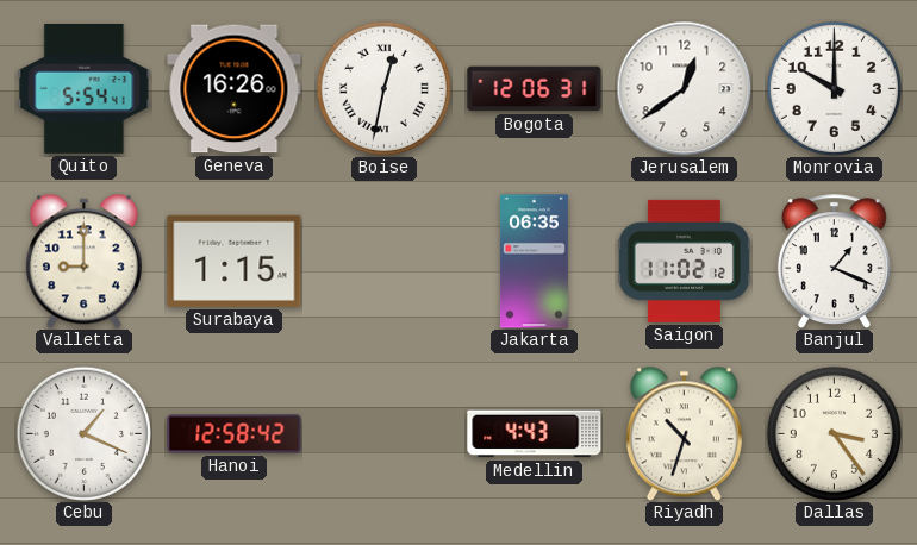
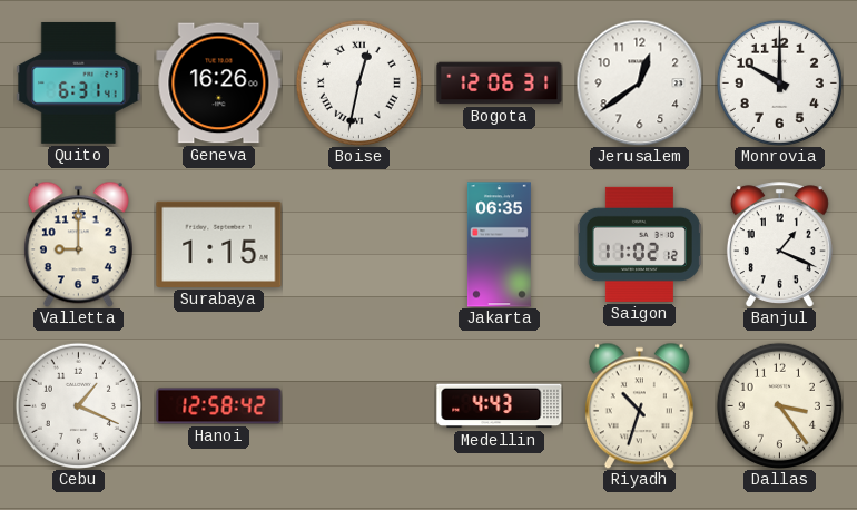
Quito: 5:54 -> 6:31
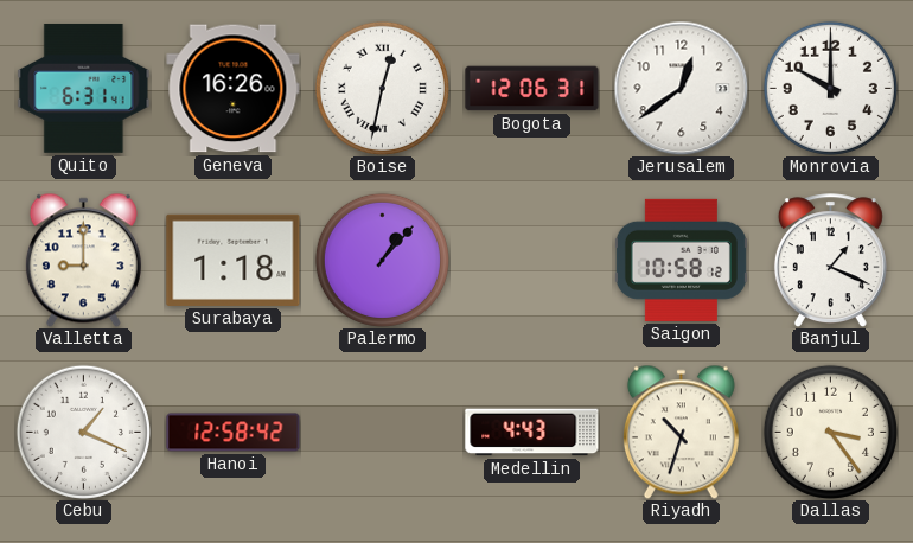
Surabaya: 1:15 -> 1:18
Palermo: none -> 1:07
Jakarta: 06:35 -> none
Saigon: 11:02 -> 10:58
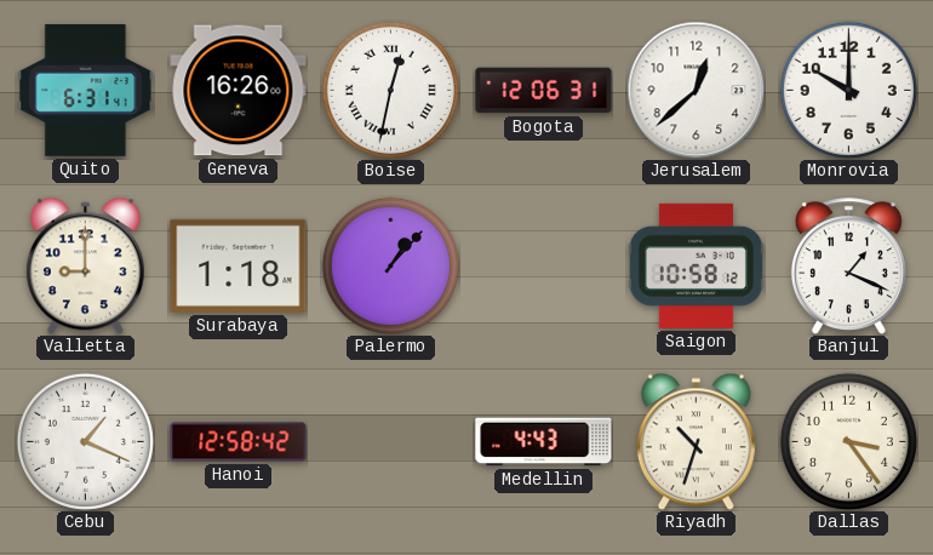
Jerusalem: 12:39 -> 12:38
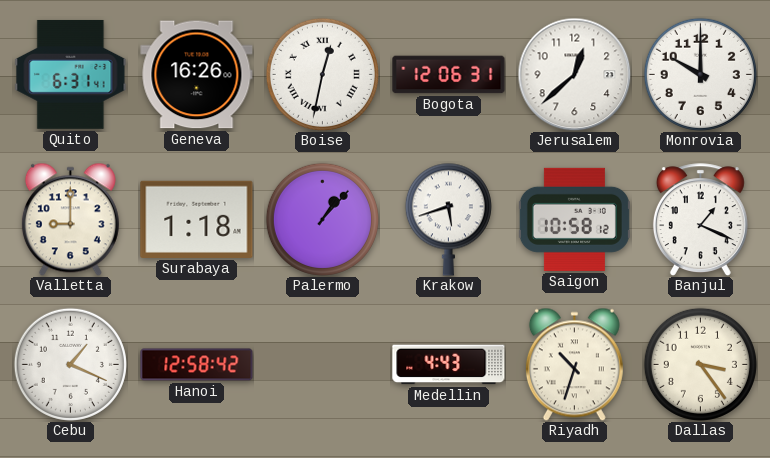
Krakow: none -> 5:42
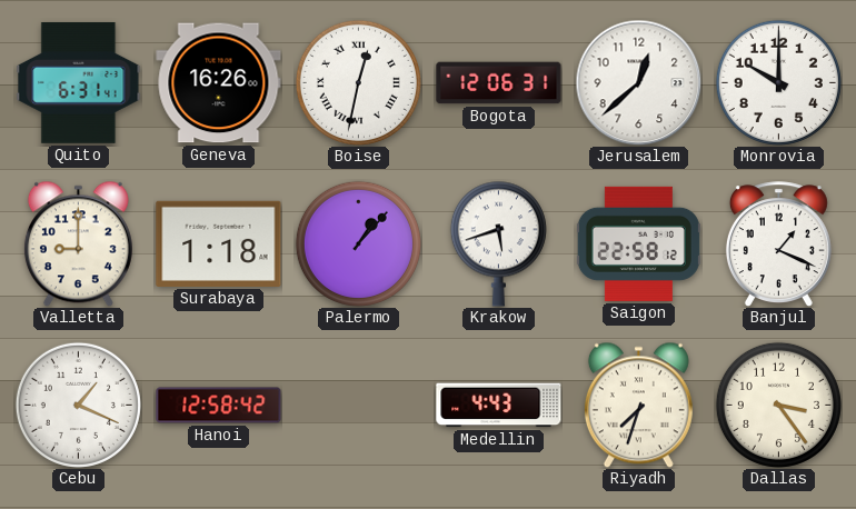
Saigon: 10:58 -> 22:58
Riyadh: 10:33 -> 7:33
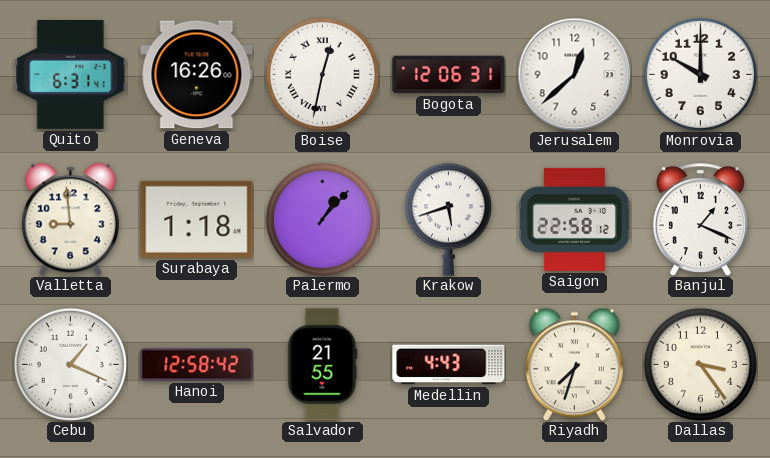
Valletta: 9:00 -> 8:59
Salvador: none -> 21:55
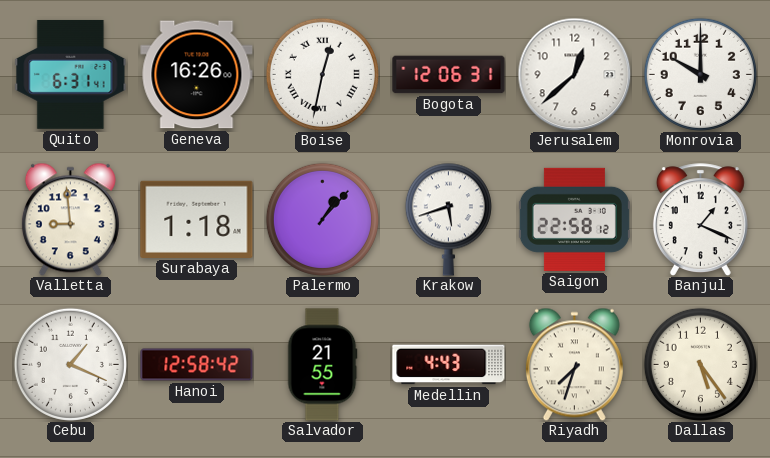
Dallas: 3:24 -> 5:24
